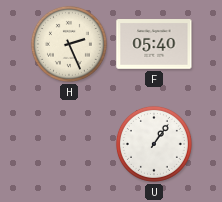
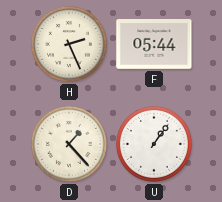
F: 05:40 -> 05:44
D: none -> 1:23
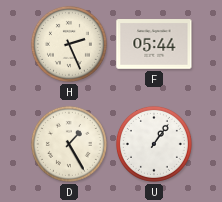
D: 1:23 -> 1:25
